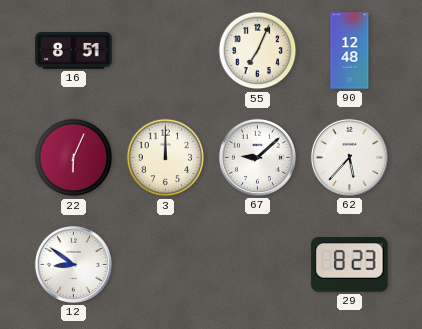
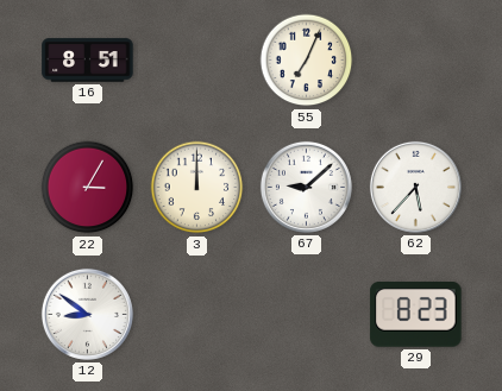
90: 12:48 -> none
22: 6:04 -> 3:05
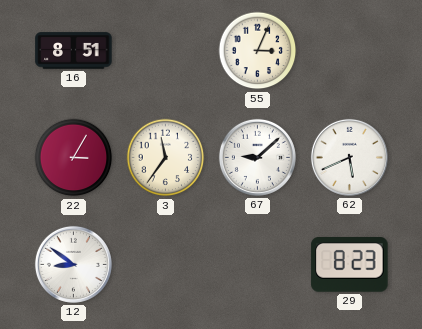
55: 7:04 -> 3:04
3: 12:00 -> 11:36
62: 5:37 -> 5:41
